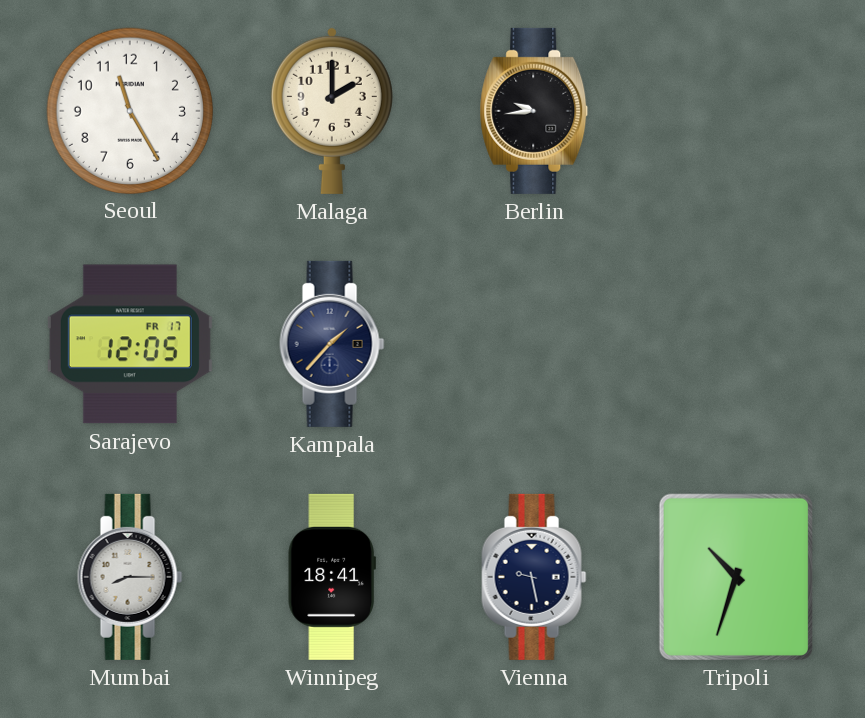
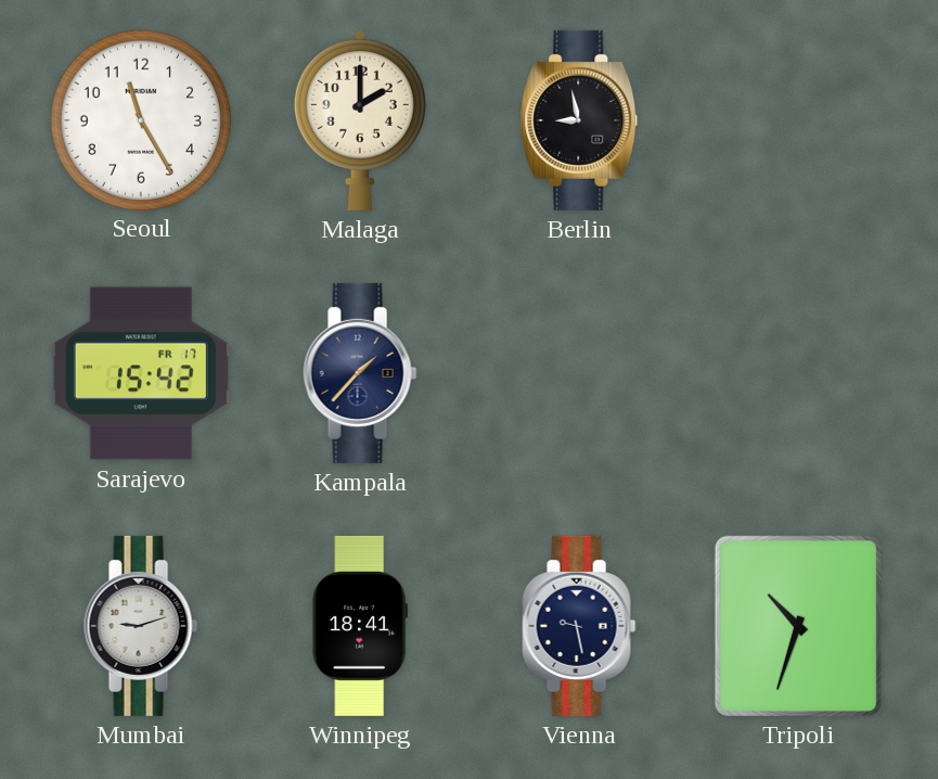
Berlin: 9:44 -> 8:58
Sarajevo: 12:05 -> 15:42
Mumbai: 8:15 -> 9:12
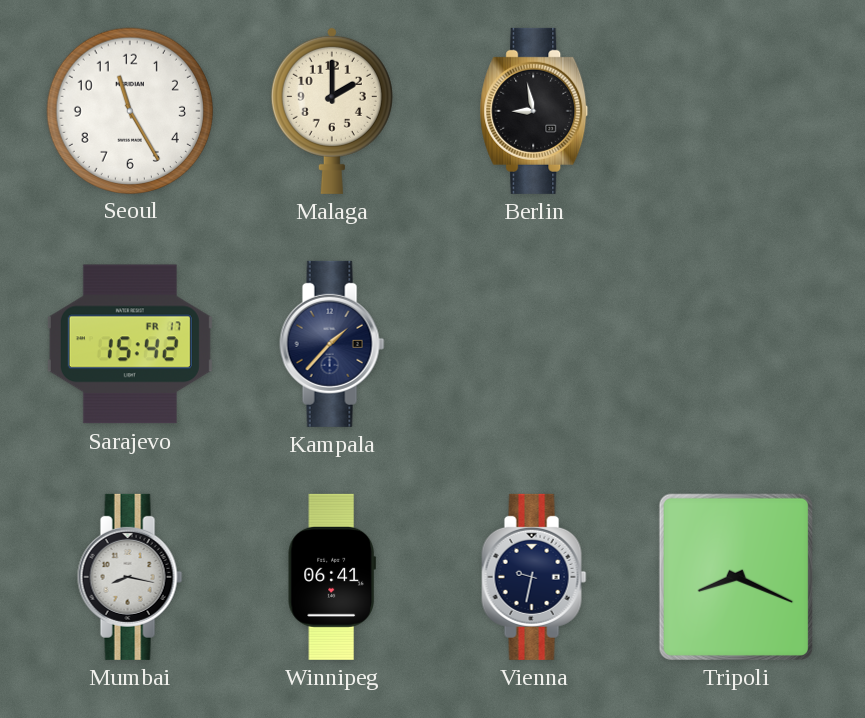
Mumbai: 9:12 -> 8:17
Winnipeg: 18:41 -> 06:41
Vienna: 9:28 -> 9:32
Tripoli: 10:33 -> 8:19
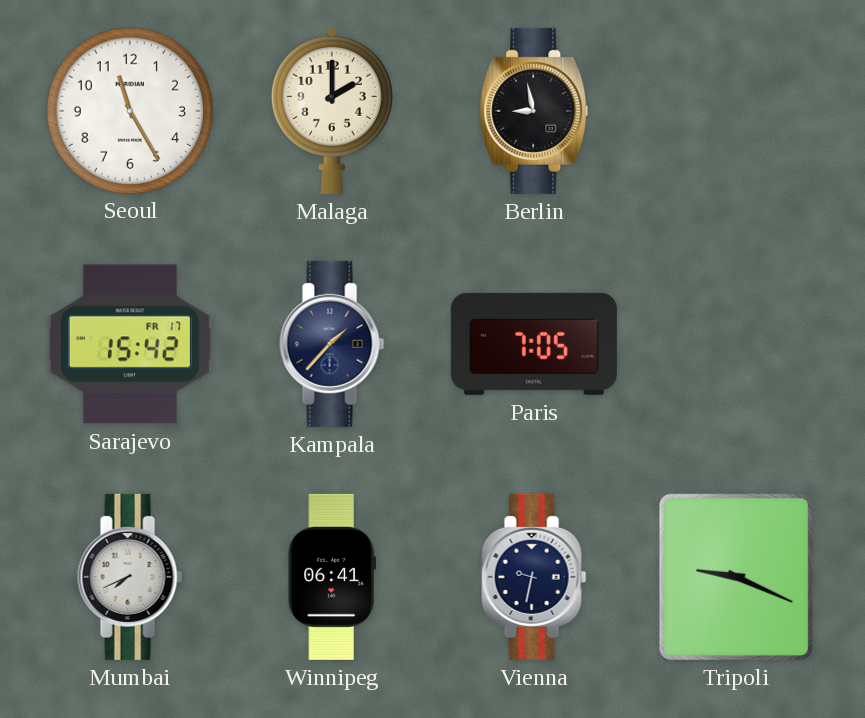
Paris: none -> 7:05
Mumbai: 8:17 -> 7:41
Tripoli: 8:19 -> 9:19
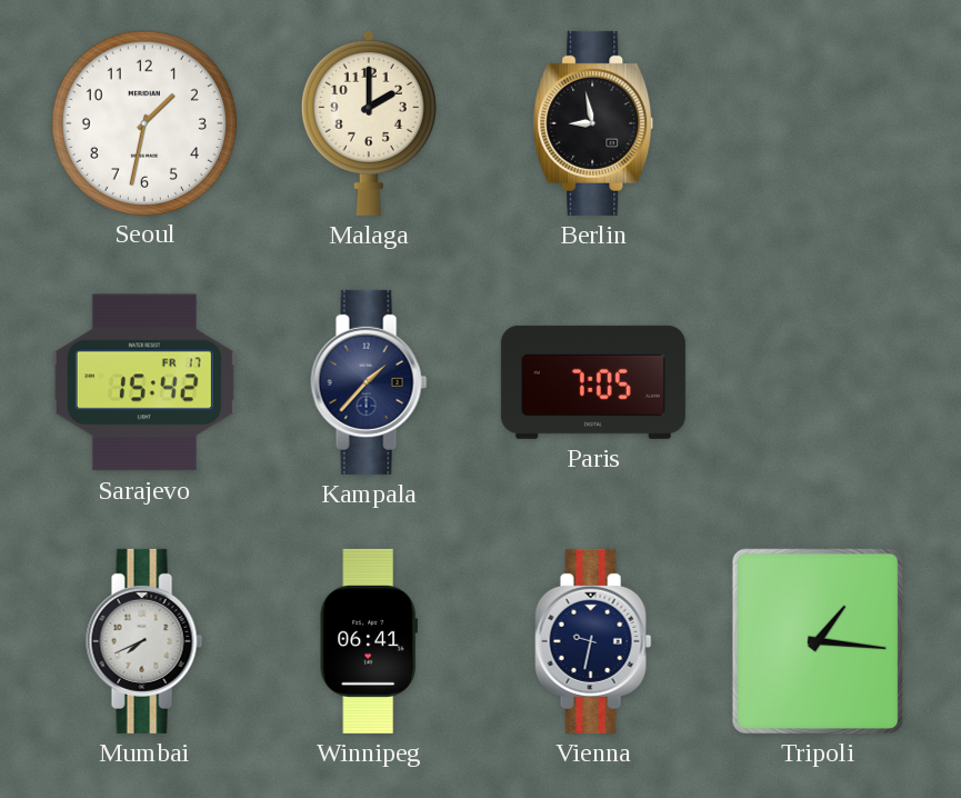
Seoul: 11:25 -> 1:32
Tripoli: 9:19 -> 1:16
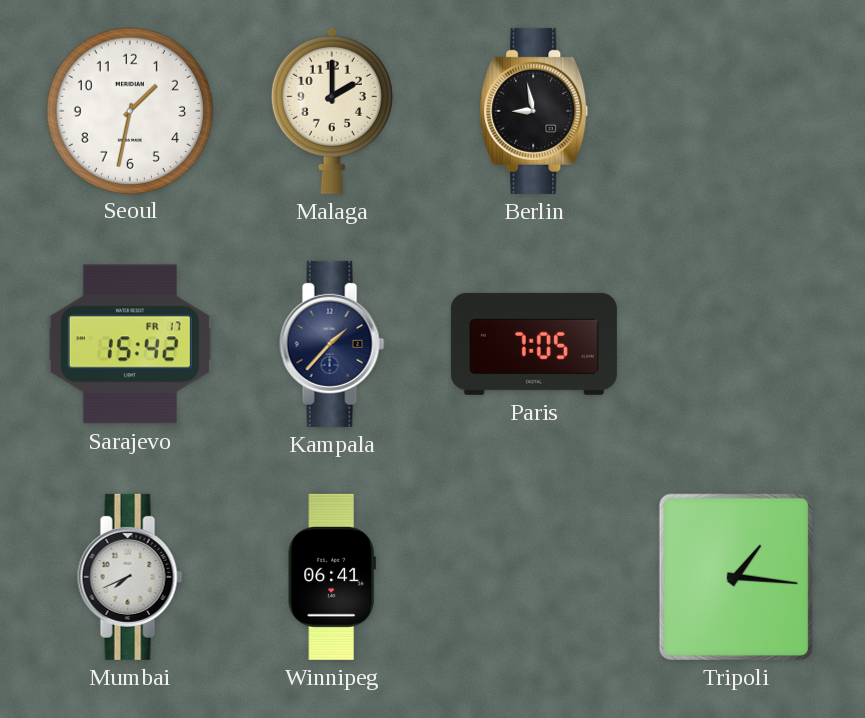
Vienna: 9:32 -> none
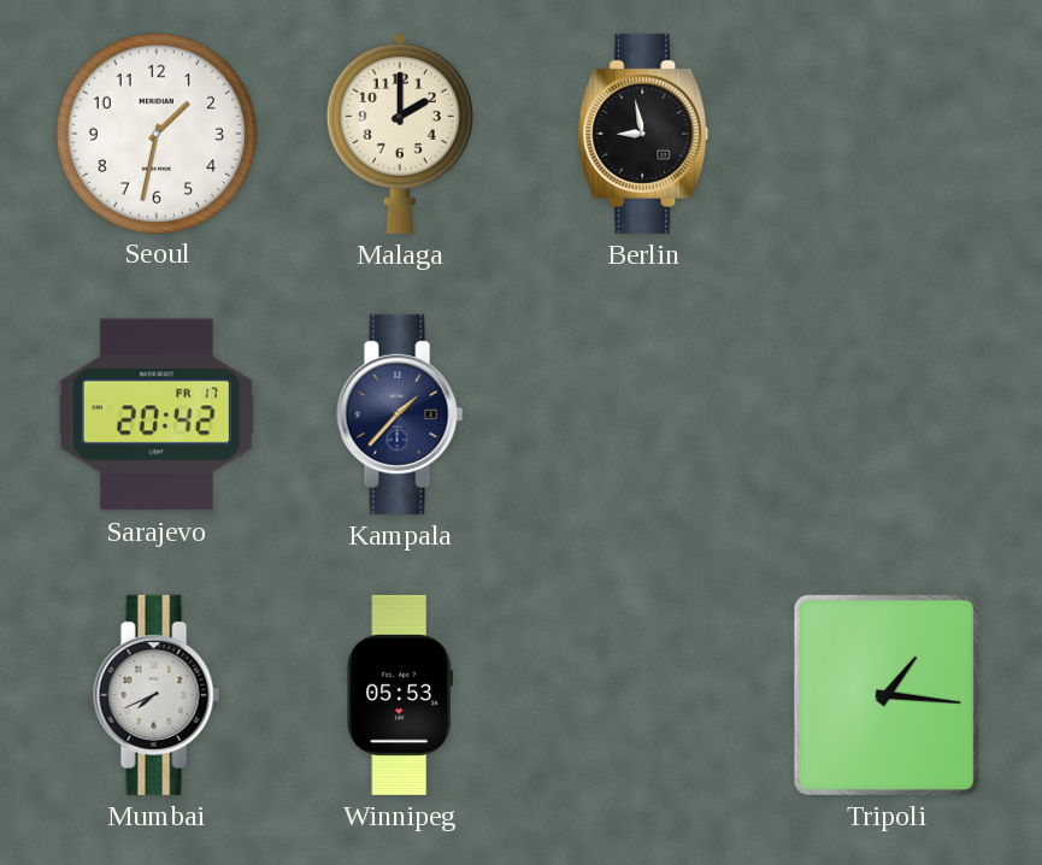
Sarajevo: 15:42 -> 20:42
Paris: 7:05 -> none
Winnipeg: 06:41 -> 05:53
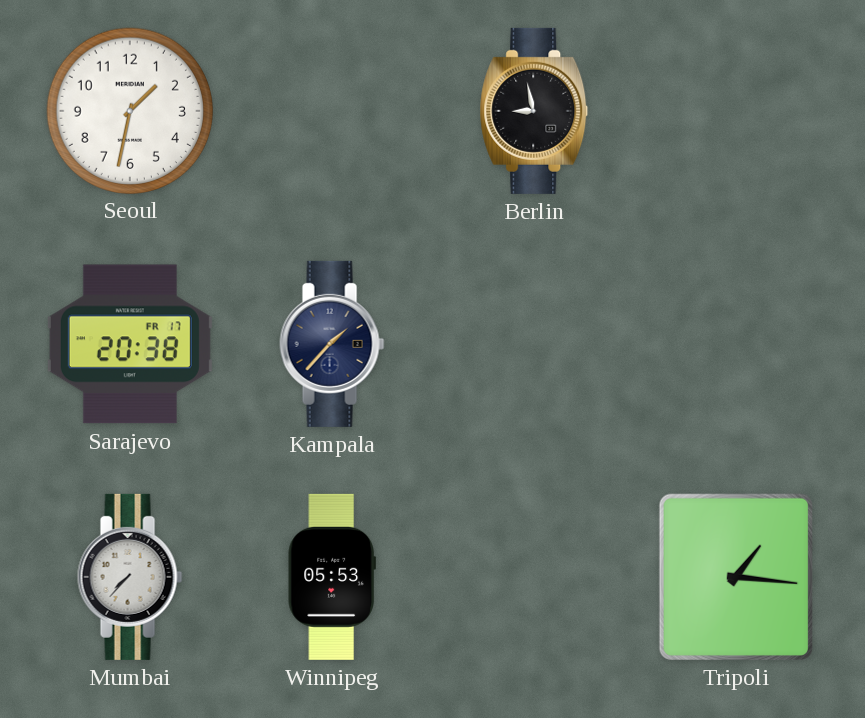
Malaga: 2:00 -> none
Sarajevo: 20:42 -> 20:38
Mumbai: 7:41 -> 7:37
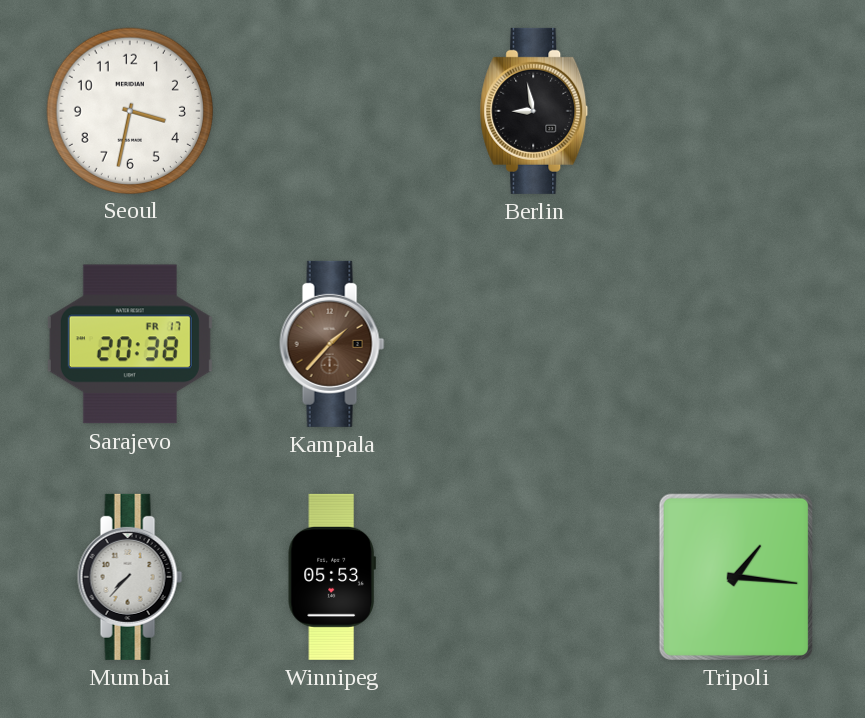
Seoul: 1:32 -> 3:32
Kampala dial: navy -> brown
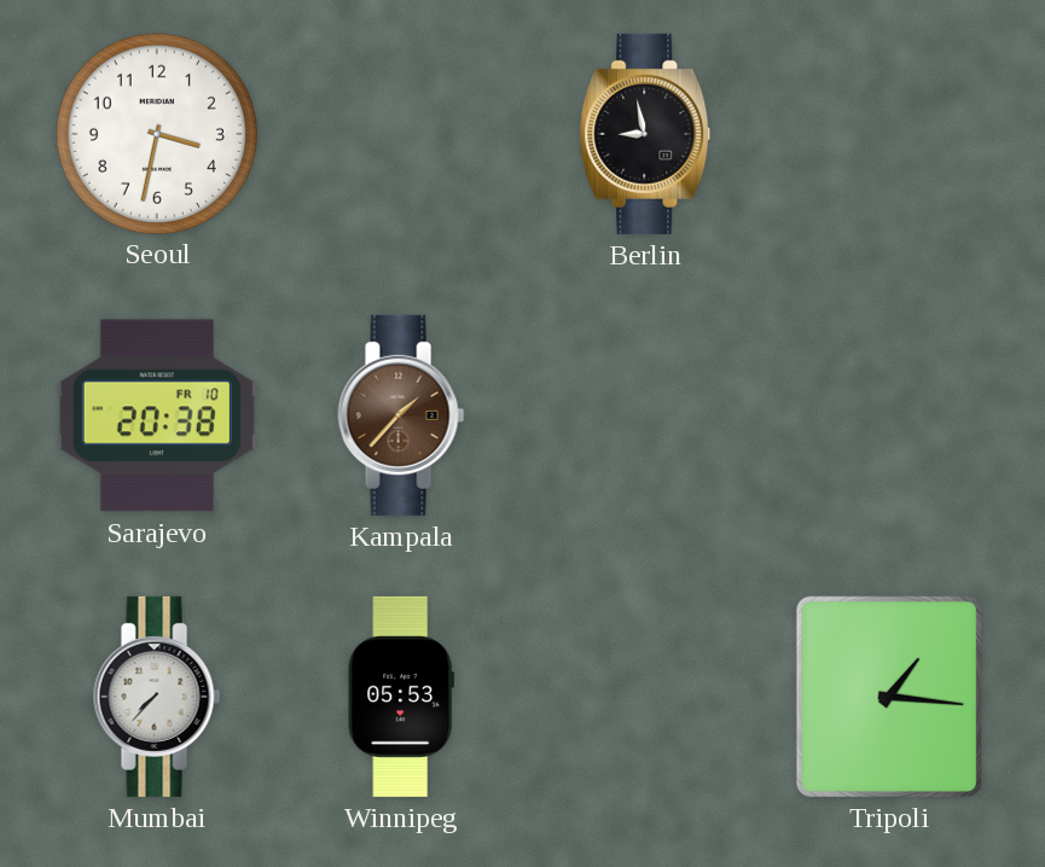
Sarajevo date: FR 17 -> FR 10
